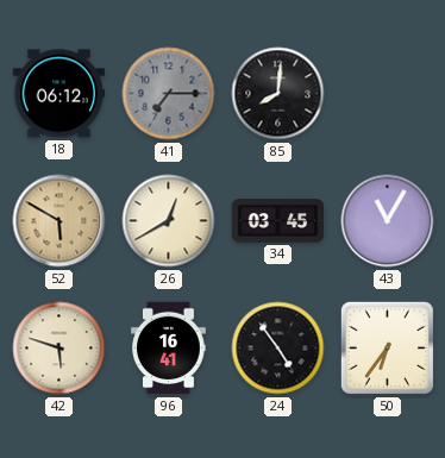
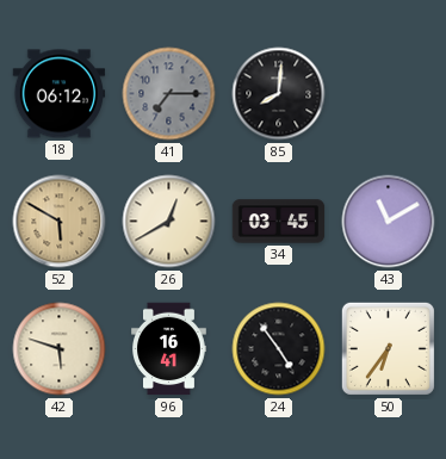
43: 11:05 -> 11:10
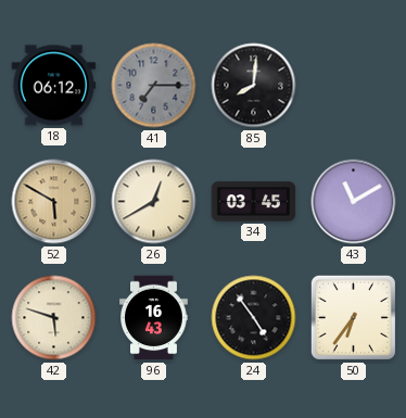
96: 16:41 -> 16:43
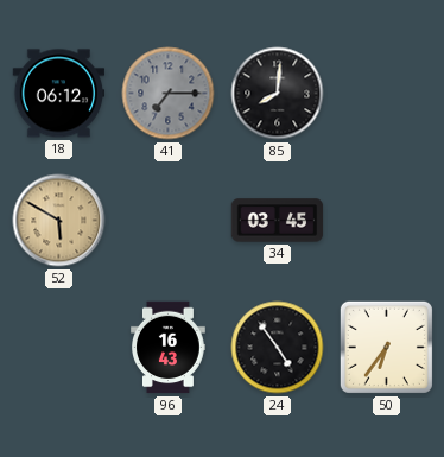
26: 12:40 -> none
43: 11:10 -> none
42: 5:48 -> none
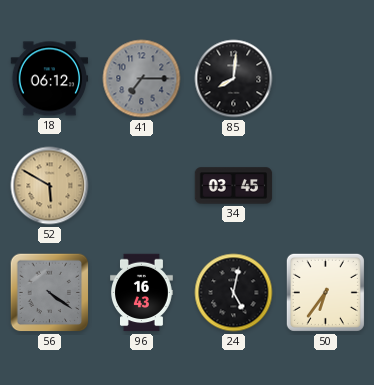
56: none -> 4:21
24: 4:54 -> 5:02
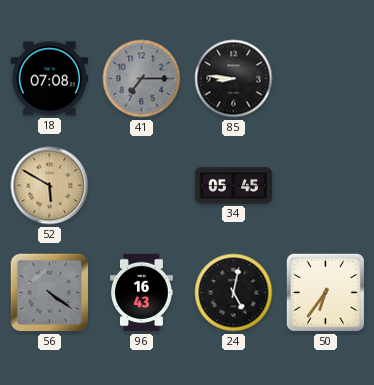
18: 06:12 -> 07:08
85: 8:01 -> 8:46
34: 03:45 -> 05:45
